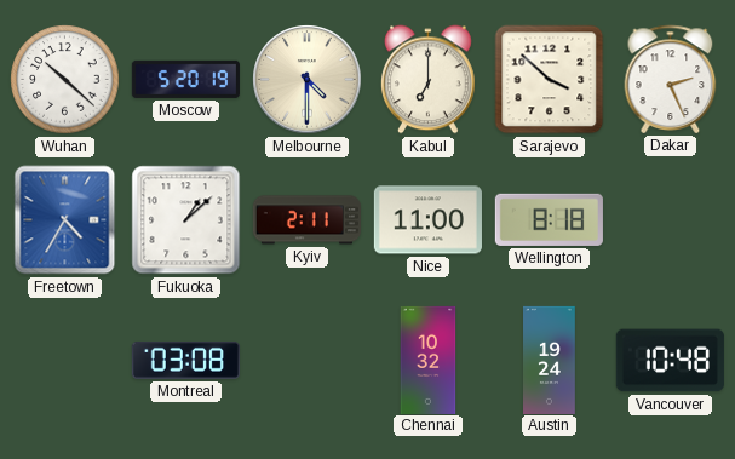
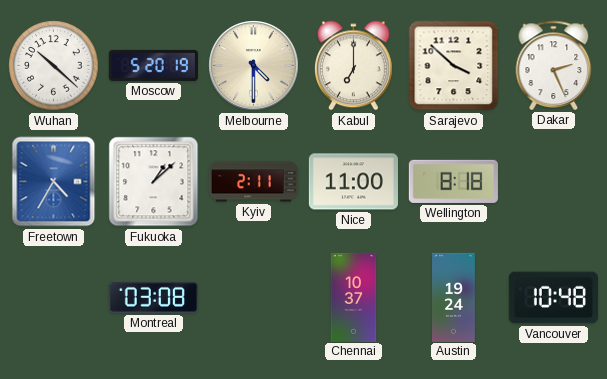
Chennai: 10:32 -> 10:37
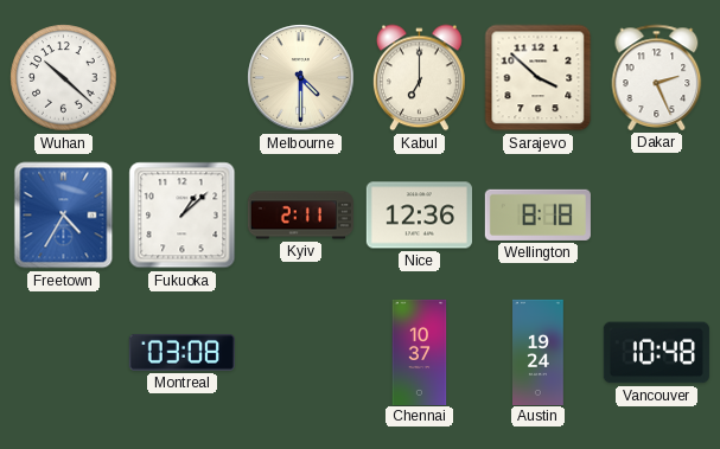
Moscow: 5:20 -> none
Nice: 11:00 -> 12:36
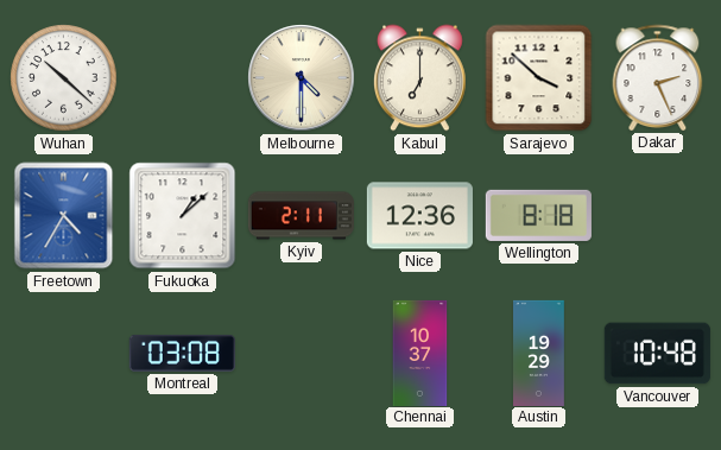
Austin: 19:24 -> 19:29
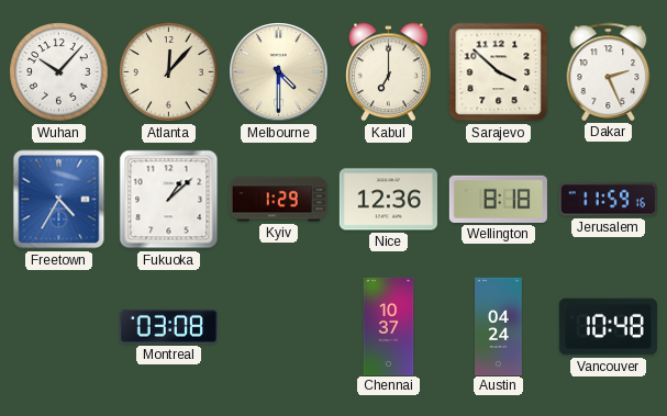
Wuhan: 10:22 -> 10:07
Atlanta: none -> 12:07
Kyiv: 2:11 -> 1:29
Jerusalem: none -> 11:59
Austin: 19:29 -> 04:24
